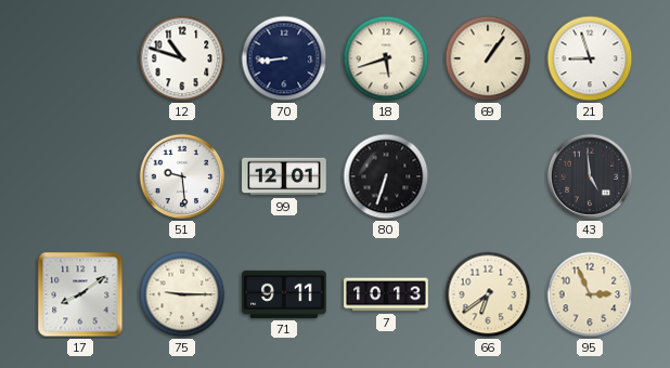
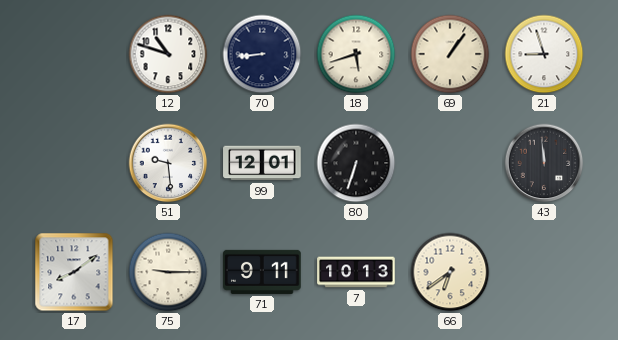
43: 4:59 -> 11:59
95: 2:56 -> none
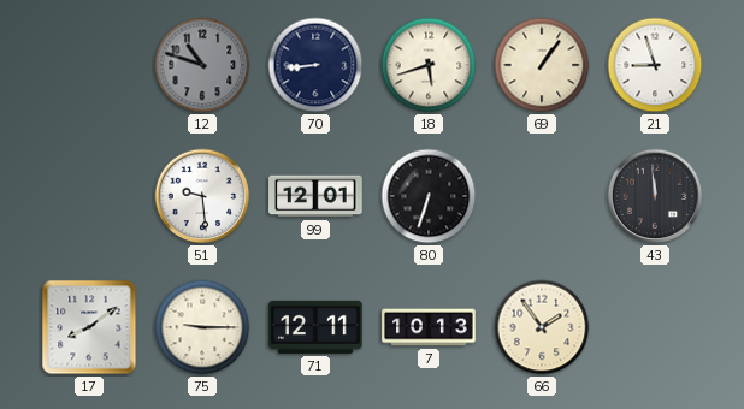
12 dial: white -> grey
71: 9:11 -> 12:11
66: 6:39 -> 1:54
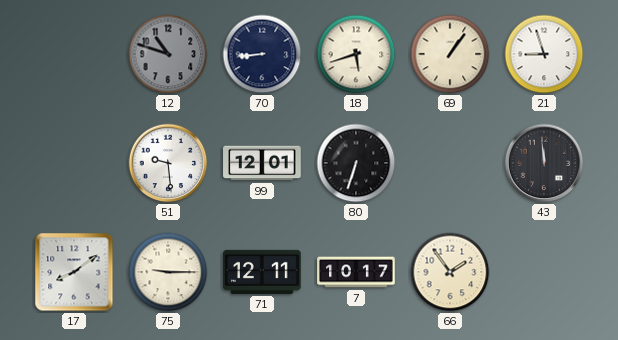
7: 10:13 -> 10:17
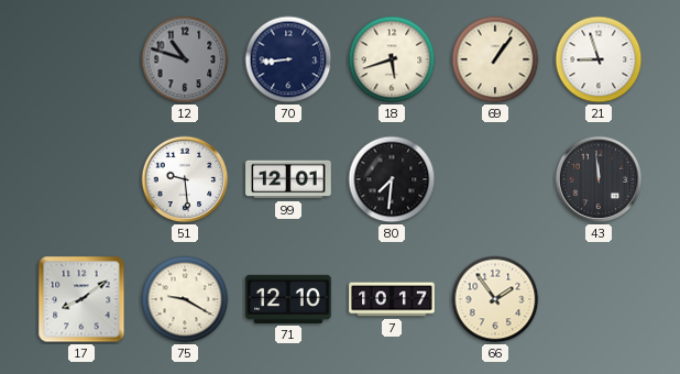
80: 6:33 -> 7:31
75: 9:15 -> 9:20
71: 12:11 -> 12:10
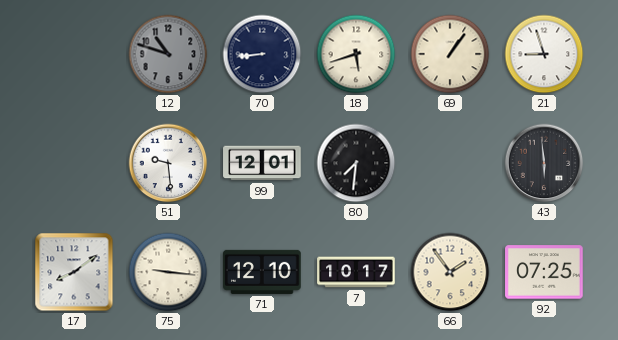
43: 11:59 -> 5:59
75: 9:20 -> 9:16
92: none -> 07:25
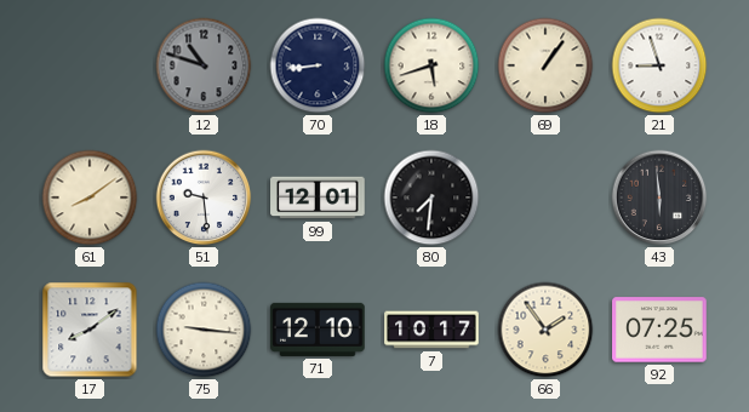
61: none -> 8:09
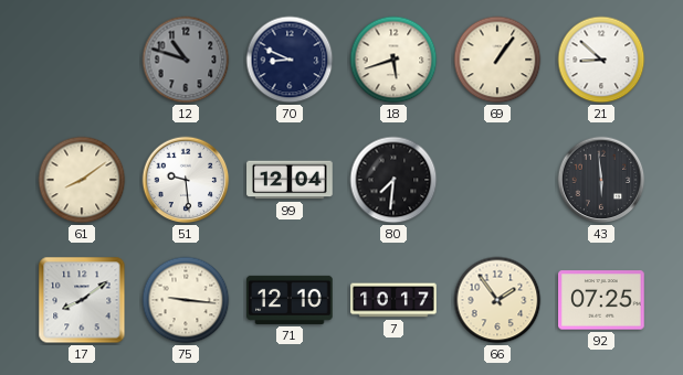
70: 8:44 -> 8:49
21: 8:57 -> 8:52
99: 12:01 -> 12:04
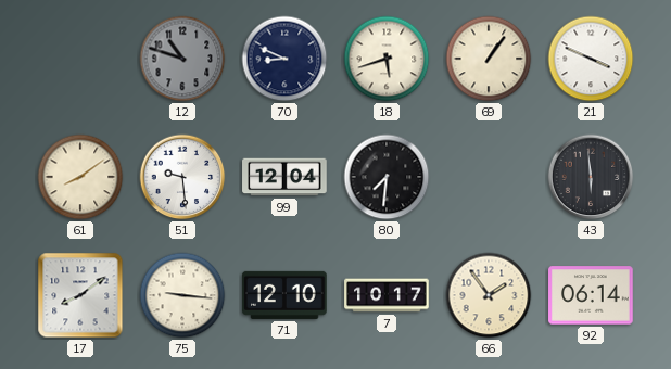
21: 8:52 -> 3:49
92: 07:25 -> 06:14
